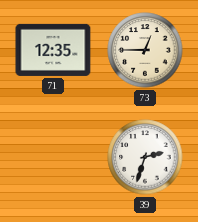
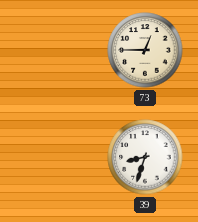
71: 12:35 -> none
39: 2:33 -> 8:33
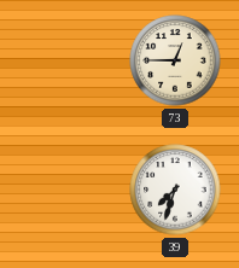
39: 8:33 -> 7:33
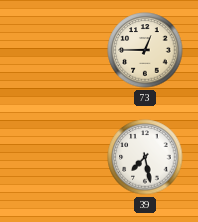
39: 7:33 -> 7:28
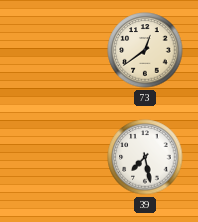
73: 12:45 -> 12:39
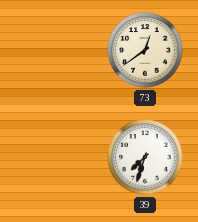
39: 7:28 -> 7:33
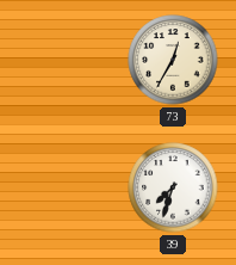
73: 12:39 -> 12:35
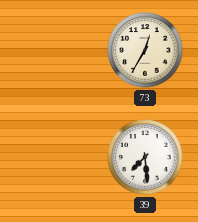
39: 7:33 -> 7:29
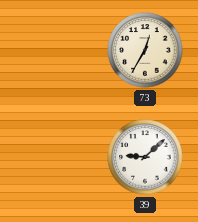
39: 7:29 -> 9:08
